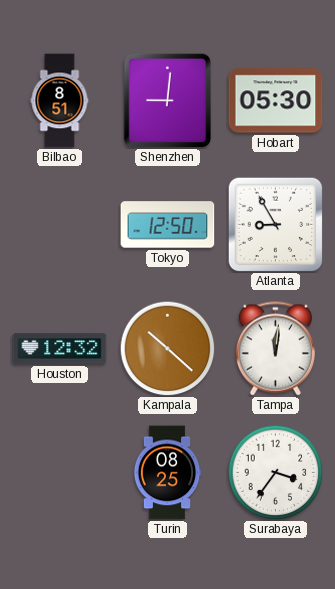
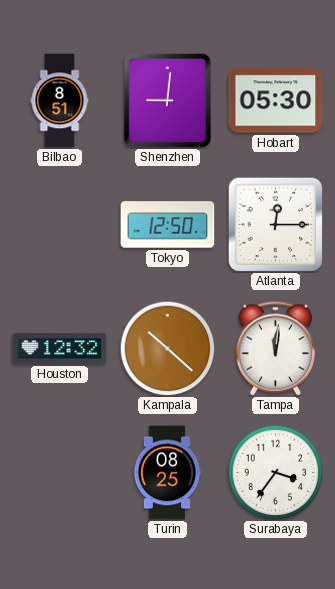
Atlanta: 8:55 -> 12:15
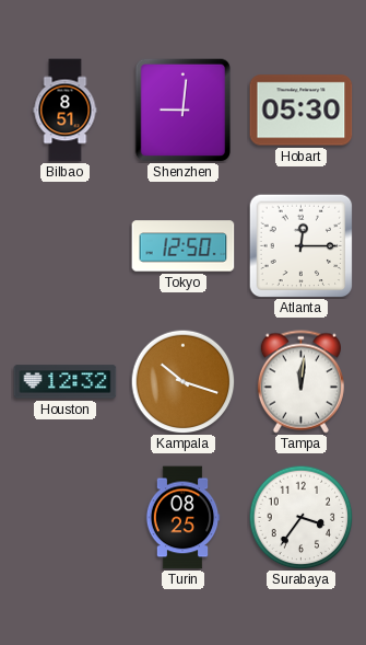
Kampala: 10:22 -> 10:18
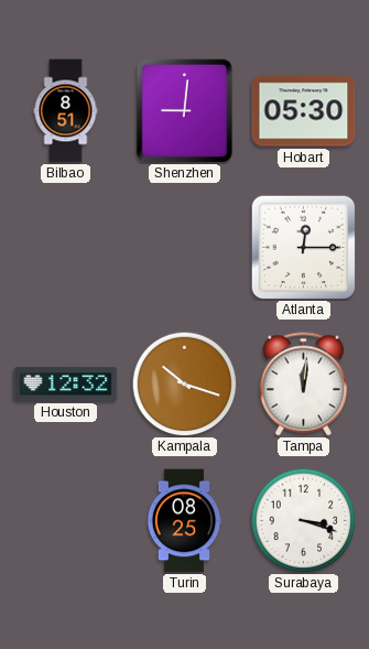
Tokyo: 12:50 -> none
Surabaya: 3:36 -> 3:18
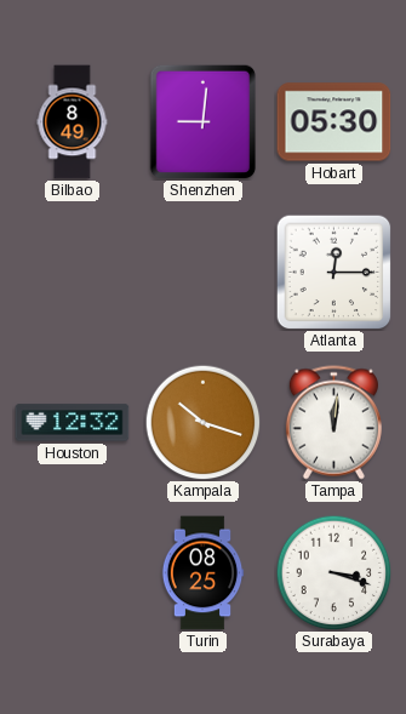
Bilbao: 8:51 -> 8:49
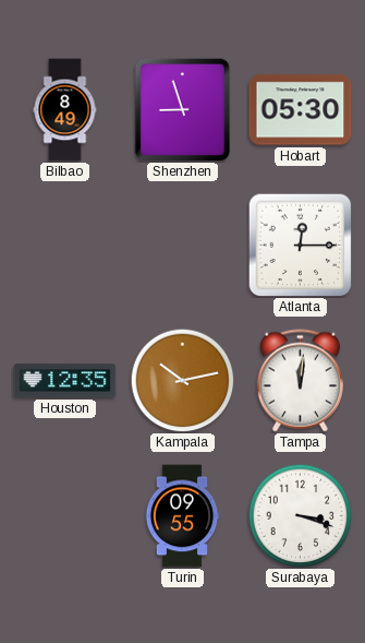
Shenzhen: 9:01 -> 8:57
Houston: 12:32 -> 12:35
Kampala: 10:18 -> 10:13
Turin: 08:25 -> 09:55
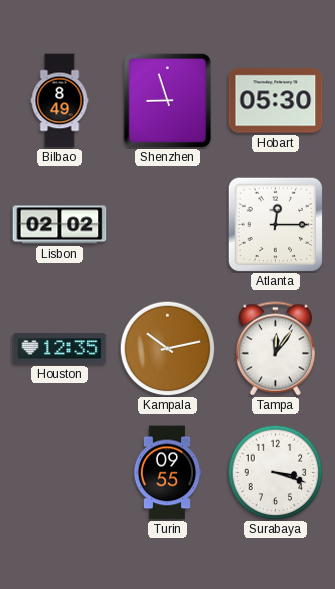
Lisbon: none -> 02:02
Tampa: 12:01 -> 12:06
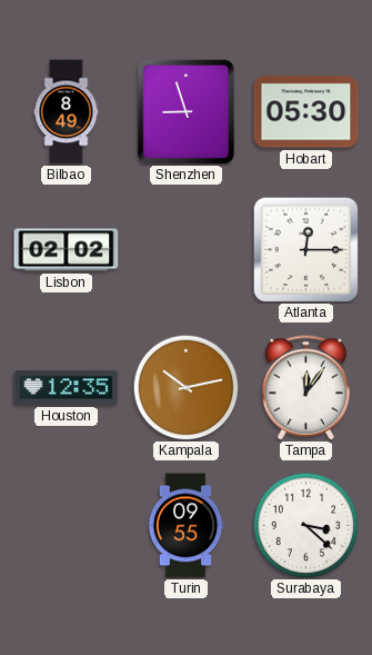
Surabaya: 3:18 -> 3:22
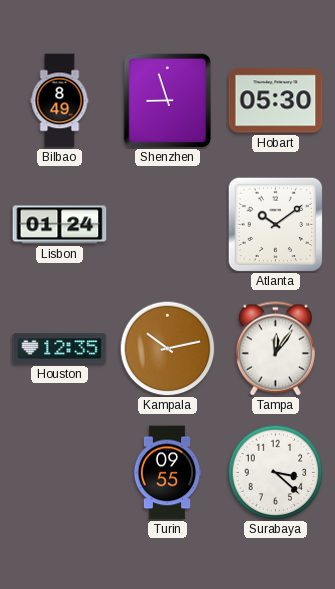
Lisbon: 02:02 -> 01:24
Atlanta: 12:15 -> 10:09
